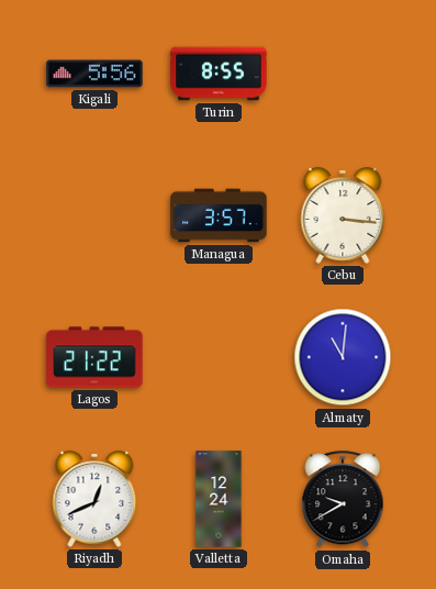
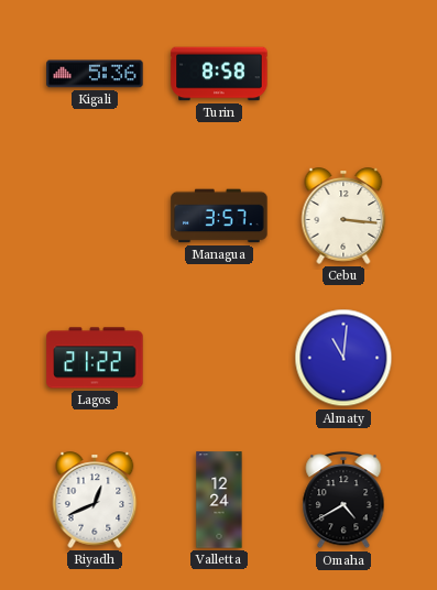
Kigali: 5:56 -> 5:36
Turin: 8:55 -> 8:58
Omaha: 9:40 -> 4:40
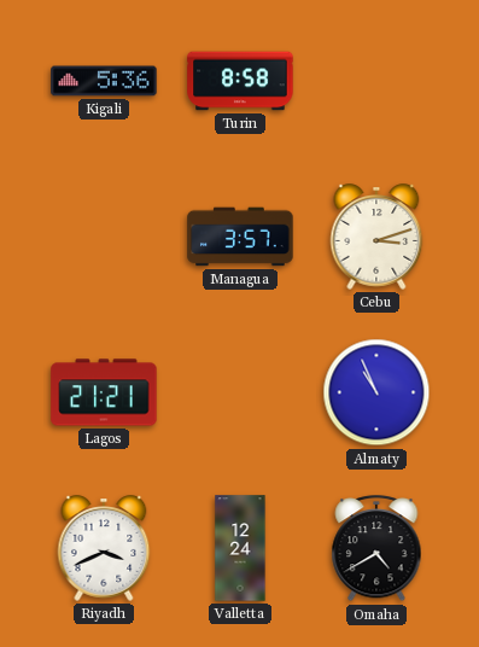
Cebu: 3:16 -> 3:12
Lagos: 21:22 -> 21:21
Almaty: 11:01 -> 10:56
Riyadh: 12:41 -> 3:41
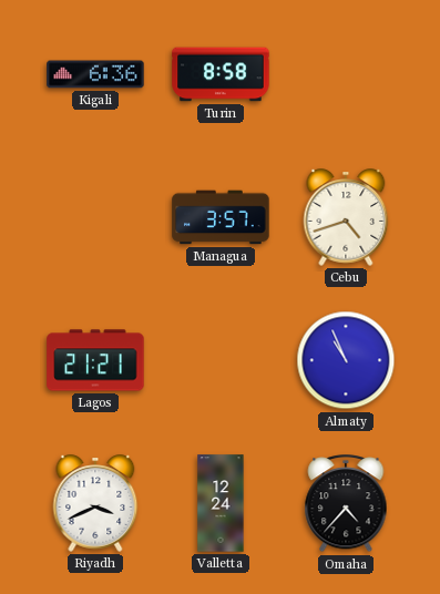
Kigali: 5:36 -> 6:36
Cebu: 3:12 -> 4:42
Omaha: 4:40 -> 4:37
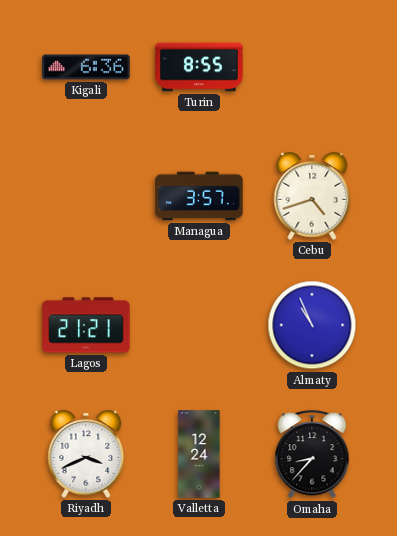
Turin: 8:58 -> 8:55
Omaha: 4:37 -> 8:37
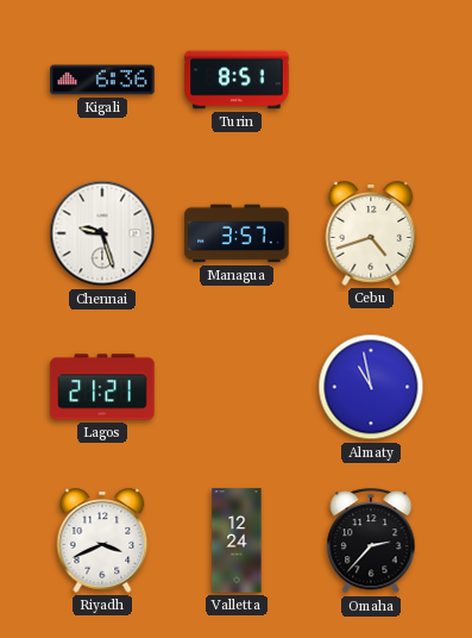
Turin: 8:55 -> 8:51
Chennai: none -> 9:27
Almaty: 10:56 -> 10:58
Omaha: 8:37 -> 2:37
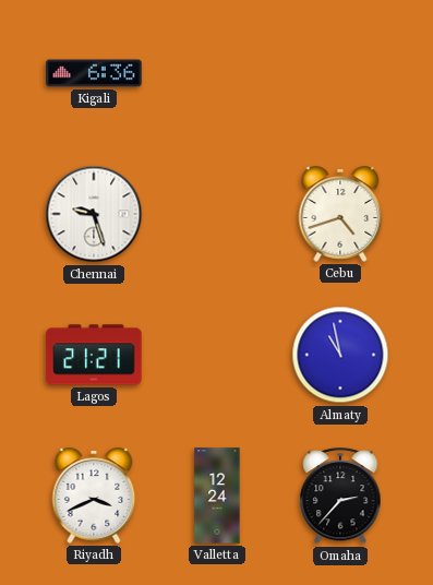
Turin: 8:51 -> none
Managua: 3:57 -> none
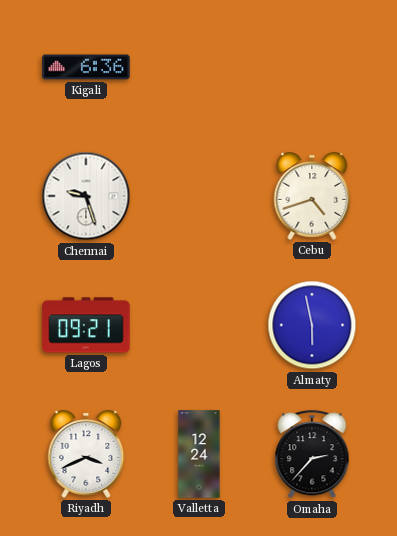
Lagos: 21:21 -> 09:21
Almaty: 10:58 -> 5:58
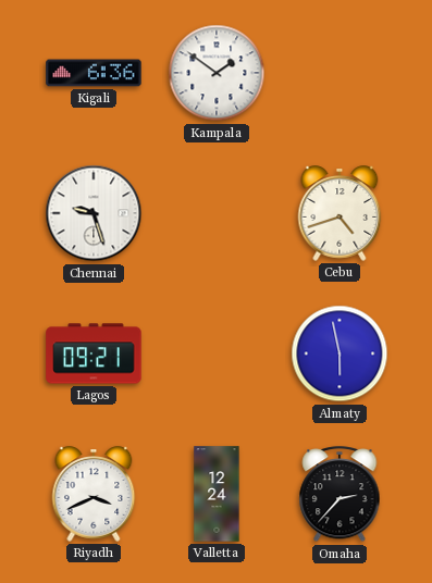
Kampala: none -> 1:51
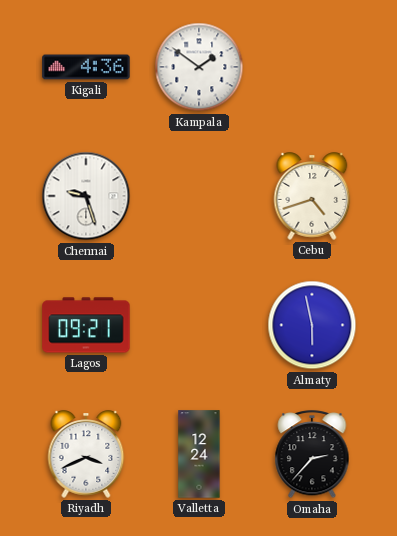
Kigali: 6:36 -> 4:36
